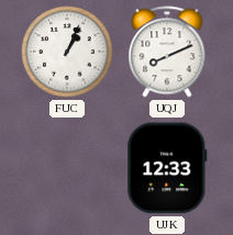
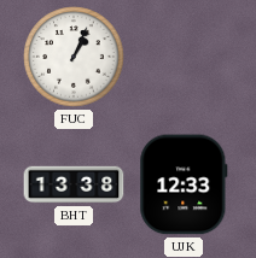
UQJ: 8:11 -> none
BHT: none -> 13:38
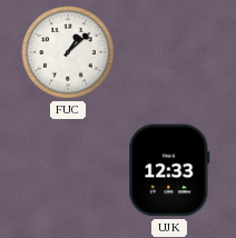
FUC: 1:04 -> 1:08
BHT: 13:38 -> none
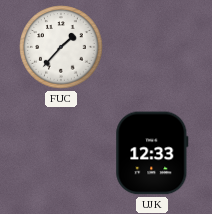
FUC: 1:08 -> 1:37
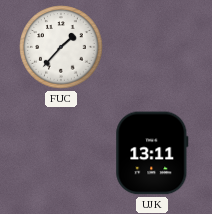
UJK: 12:33 -> 13:11
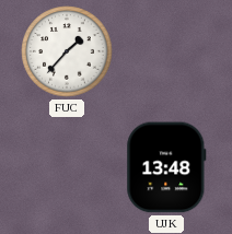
UJK: 13:11 -> 13:48
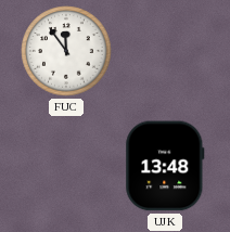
FUC: 1:37 -> 11:54
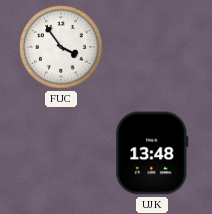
FUC: 11:54 -> 3:54
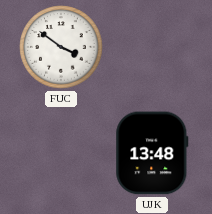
FUC: 3:54 -> 3:51
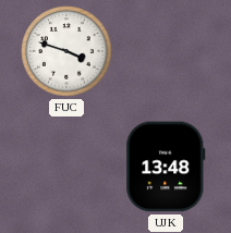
FUC: 3:51 -> 3:48
